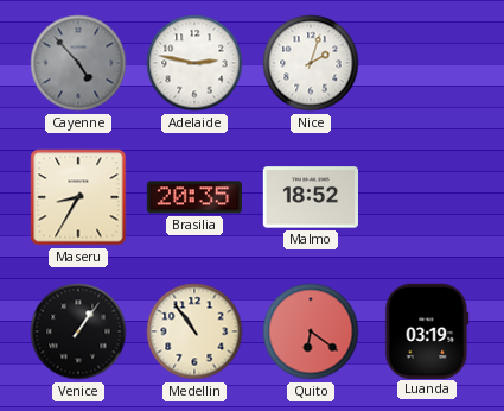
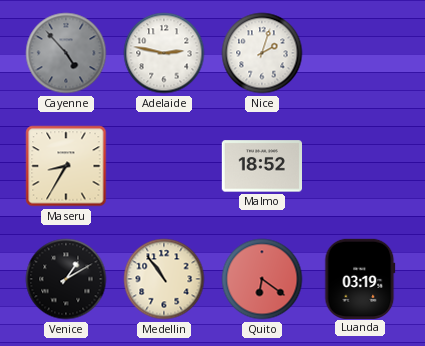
Brasilia: 20:35 -> none
Venice: 1:06 -> 1:10
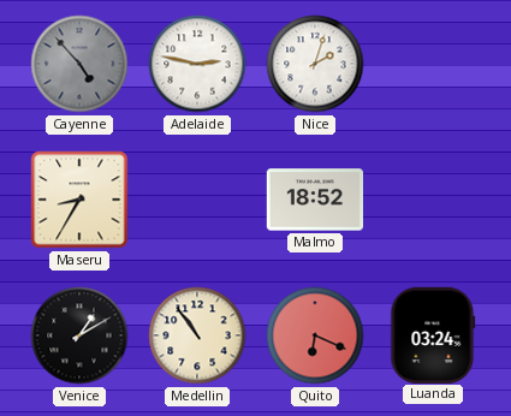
Quito: 6:21 -> 6:19
Luanda: 03:19 -> 03:24
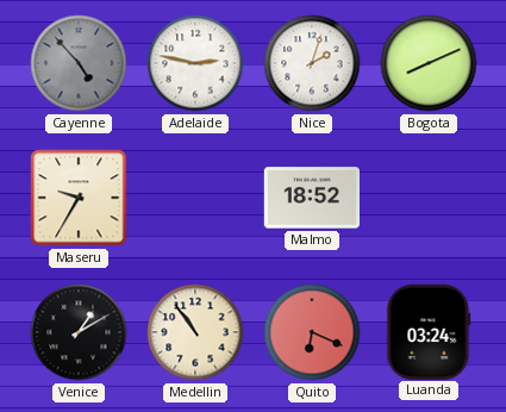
Bogota: none -> 8:11
Maseru: 8:35 -> 9:35
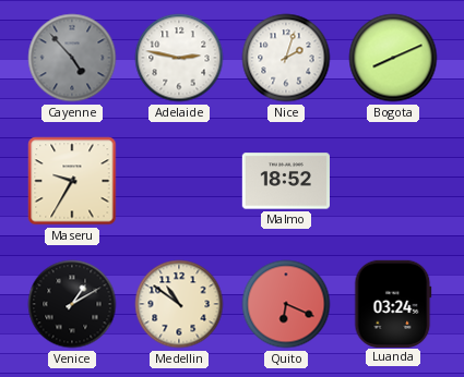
Medellin: 10:54 -> 10:51
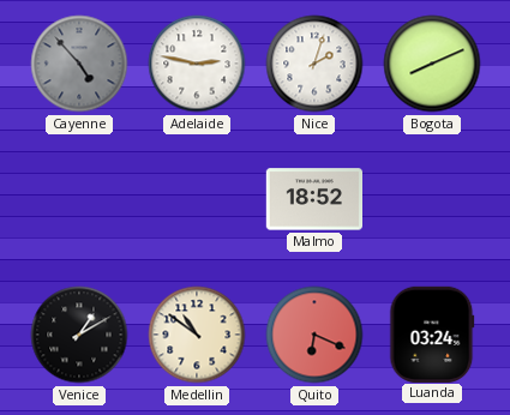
Maseru: 9:35 -> none
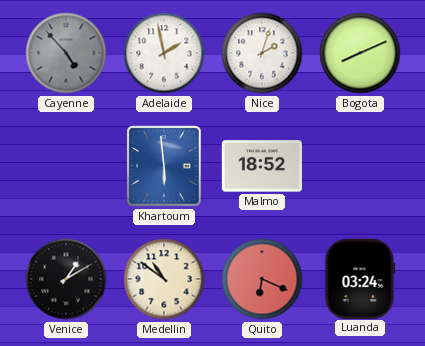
Adelaide: 2:47 -> 1:58
Khartoum: none -> 5:59
